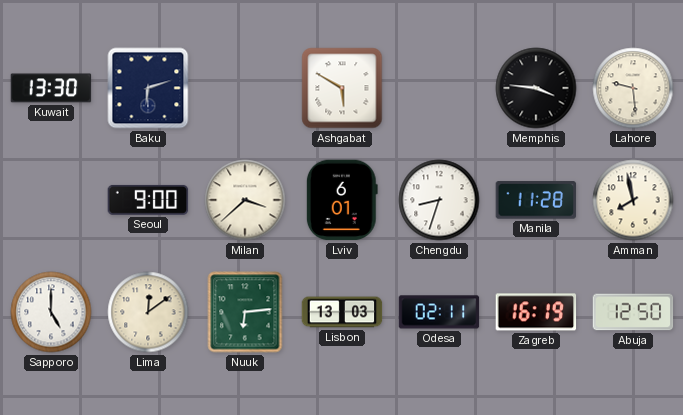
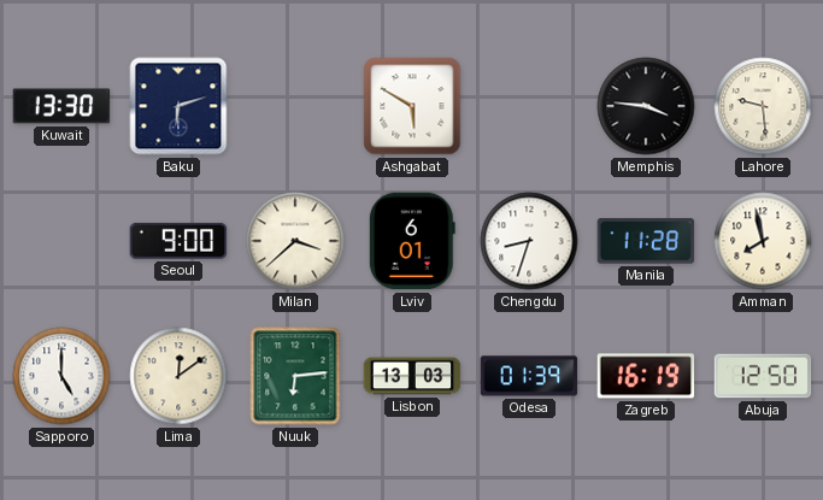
Odesa: 02:11 -> 01:39
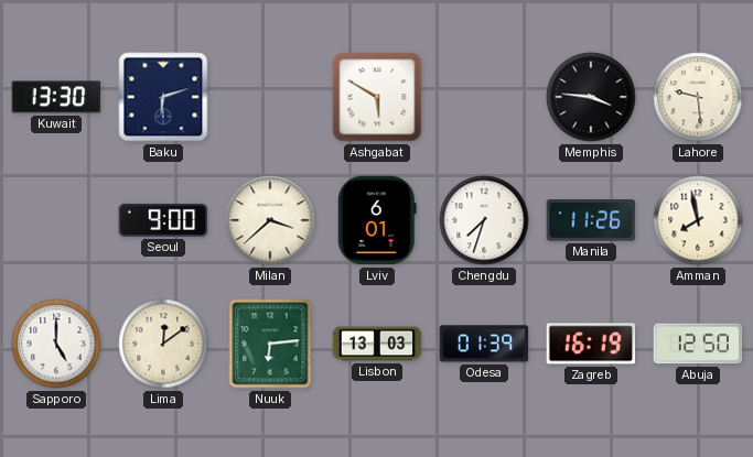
Chengdu: 8:33 -> 7:33
Manila: 11:28 -> 11:26
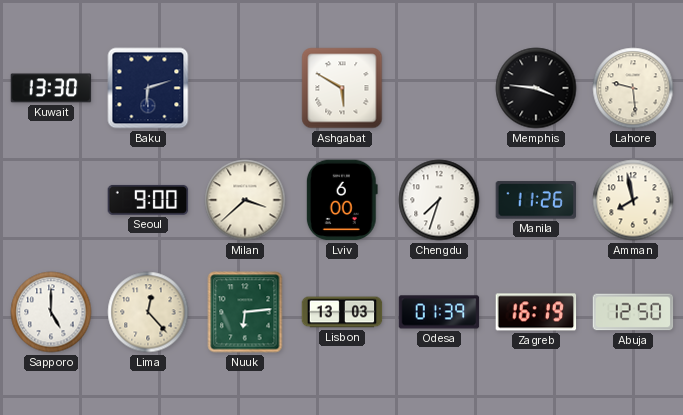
Lviv: 6:01 -> 6:00
Lima: 12:09 -> 12:23
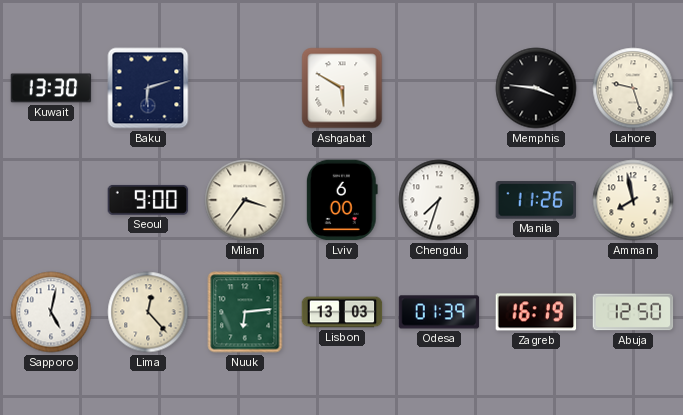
Lahore: 9:29 -> 9:27
Milan: 3:38 -> 3:36
Sapporo: 5:00 -> 5:02
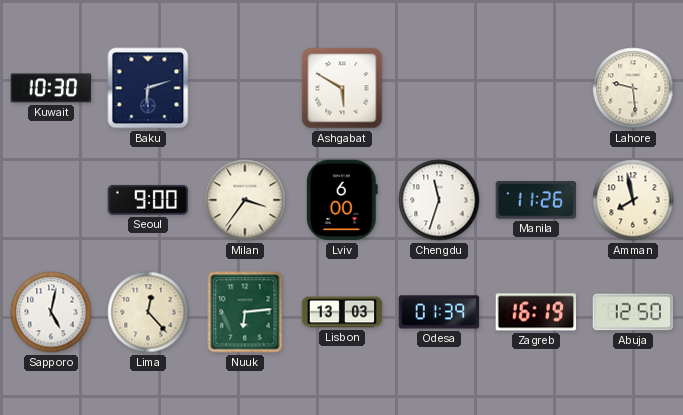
Kuwait: 13:30 -> 10:30
Memphis: 3:46 -> none
Lahore: 9:27 -> 9:29
Chengdu: 7:33 -> 11:33
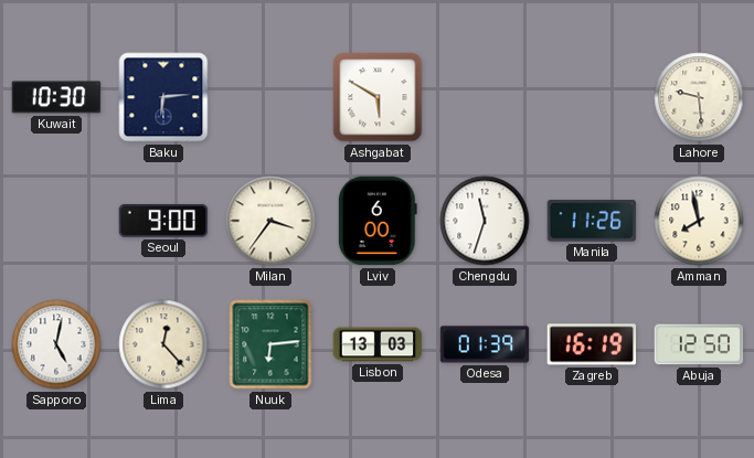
Baku: 6:12 -> 6:14
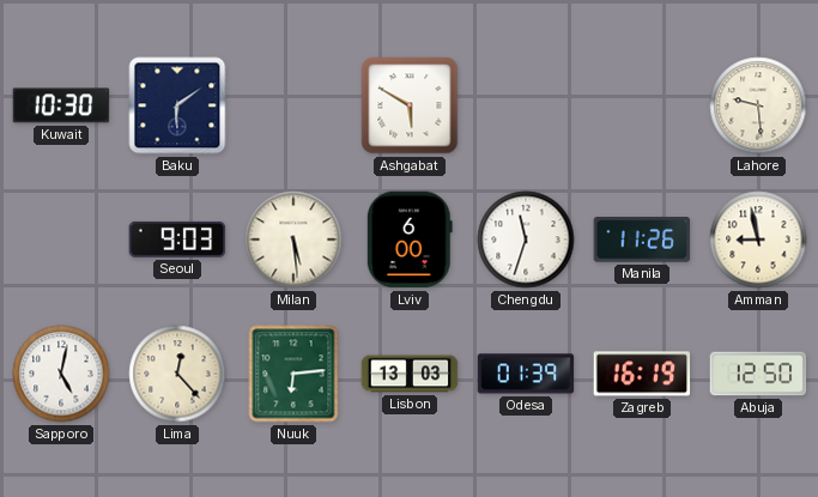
Baku: 6:14 -> 6:09
Seoul: 9:00 -> 9:03
Milan: 3:36 -> 5:29
Amman: 7:58 -> 8:58
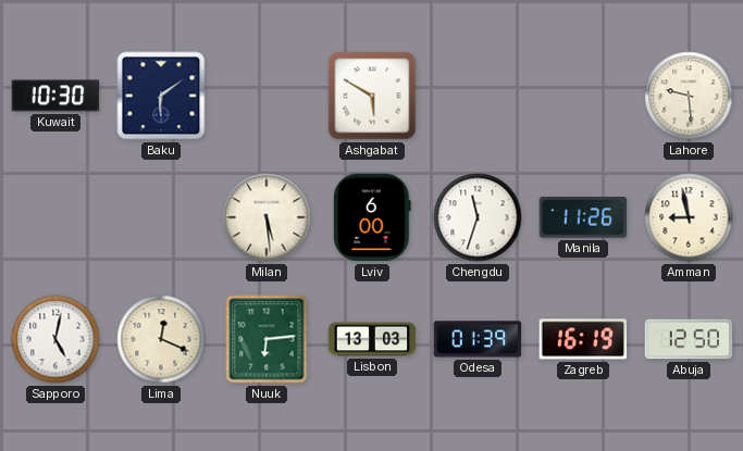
Seoul: 9:03 -> none
Lima: 12:23 -> 12:19
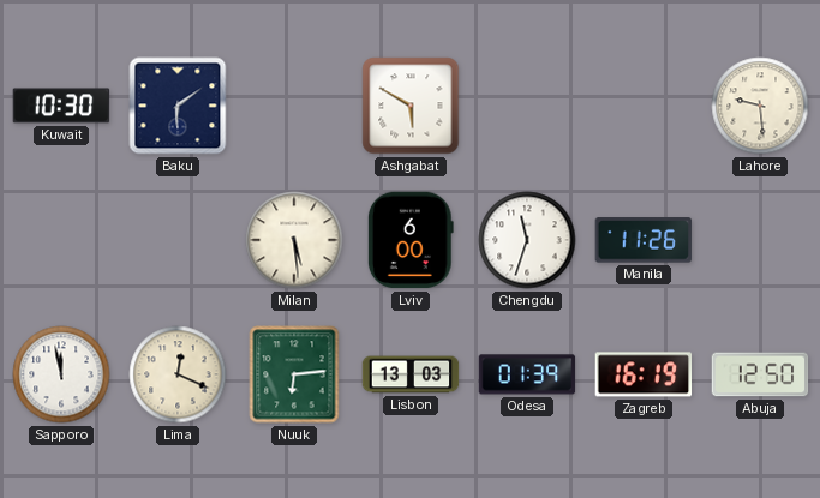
Amman: 8:58 -> none
Sapporo: 5:02 -> 11:58
